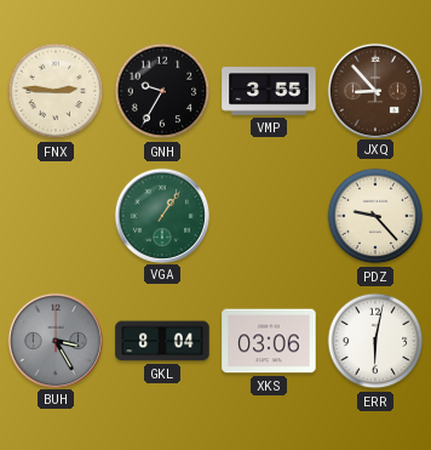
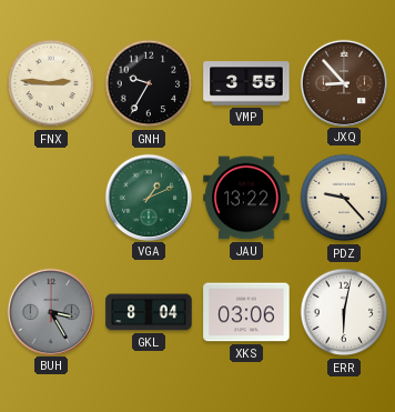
VGA: 1:06 -> 1:11
JAU: none -> 13:22
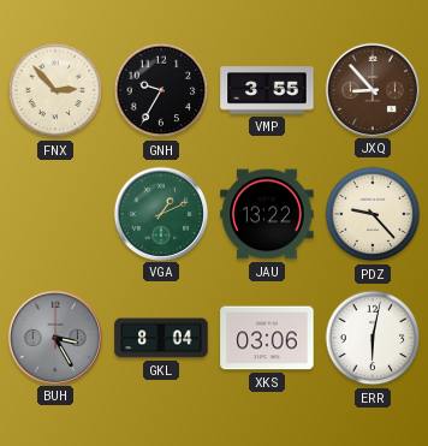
FNX: 2:46 -> 2:53
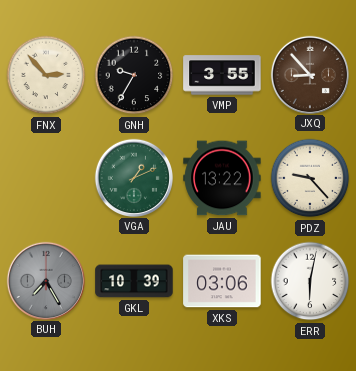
BUH: 3:25 -> 7:25
GKL: 8:04 -> 10:39
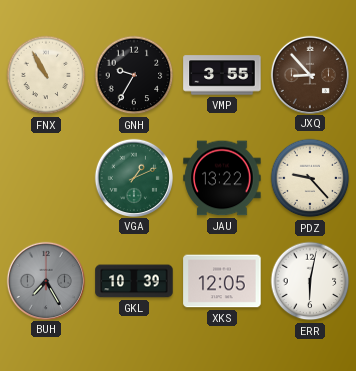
FNX: 2:53 -> 10:55
XKS: 03:06 -> 12:05
